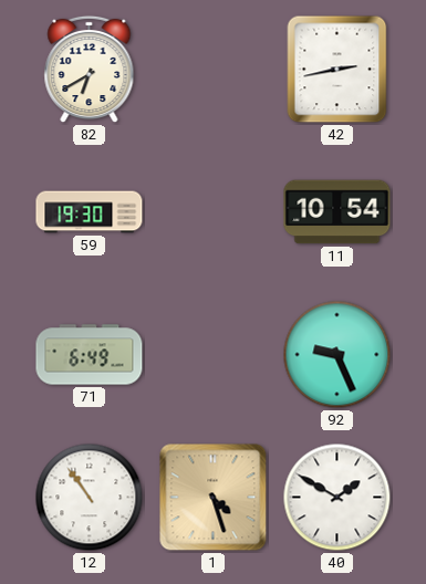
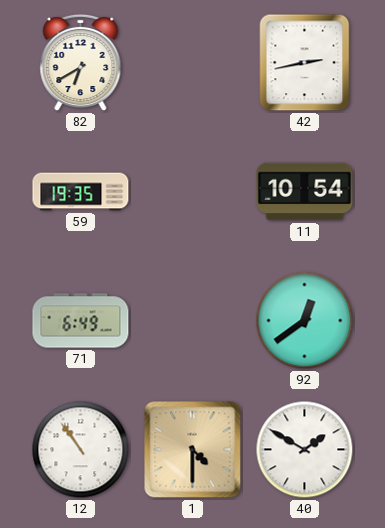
59: 19:30 -> 19:35
92: 9:26 -> 12:39
1: 4:27 -> 4:30
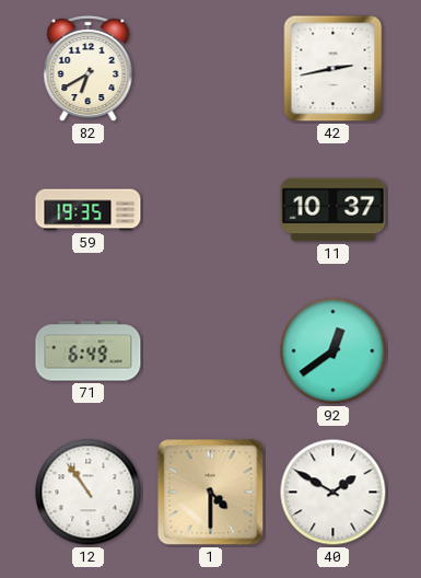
11: 10:54 -> 10:37
